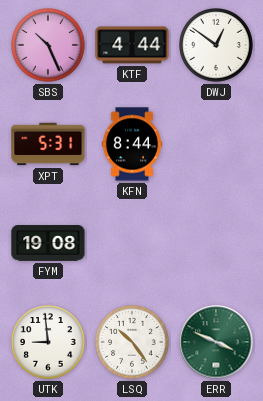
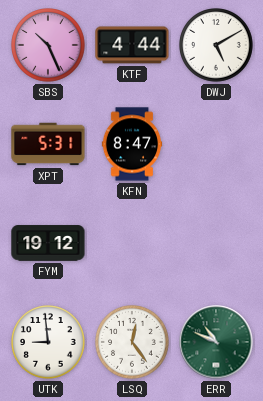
DWJ: 12:51 -> 5:10
KFN: 8:44 -> 8:47
FYM: 19:08 -> 19:12
LSQ: 10:24 -> 12:24
ERR: 3:49 -> 10:49
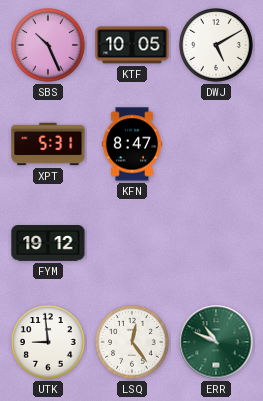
KTF: 4:44 -> 10:05
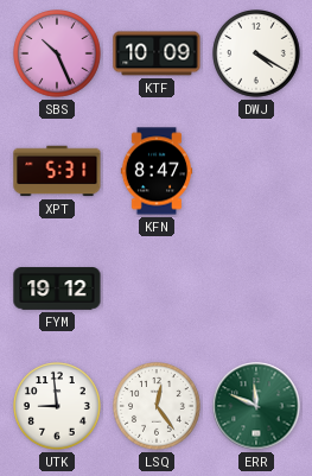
KTF: 10:05 -> 10:09
DWJ: 5:10 -> 4:20
ERR: 10:49 -> 11:49
